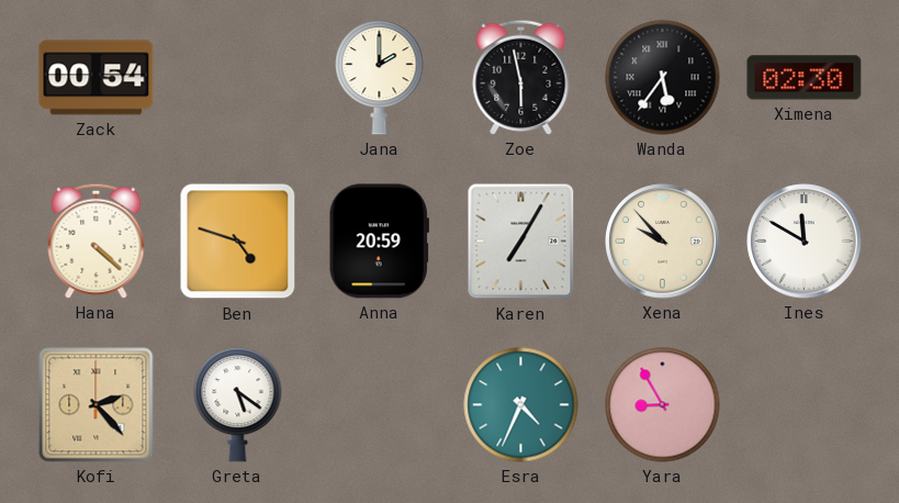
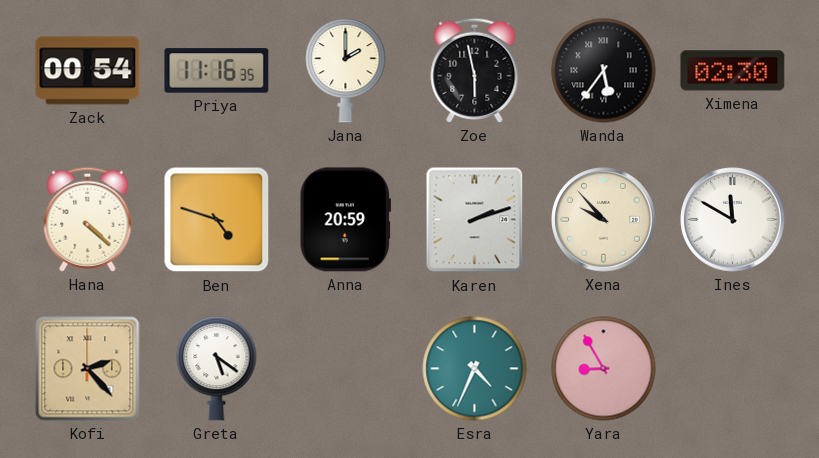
Priya: none -> 11:16
Karen: 7:05 -> 2:12
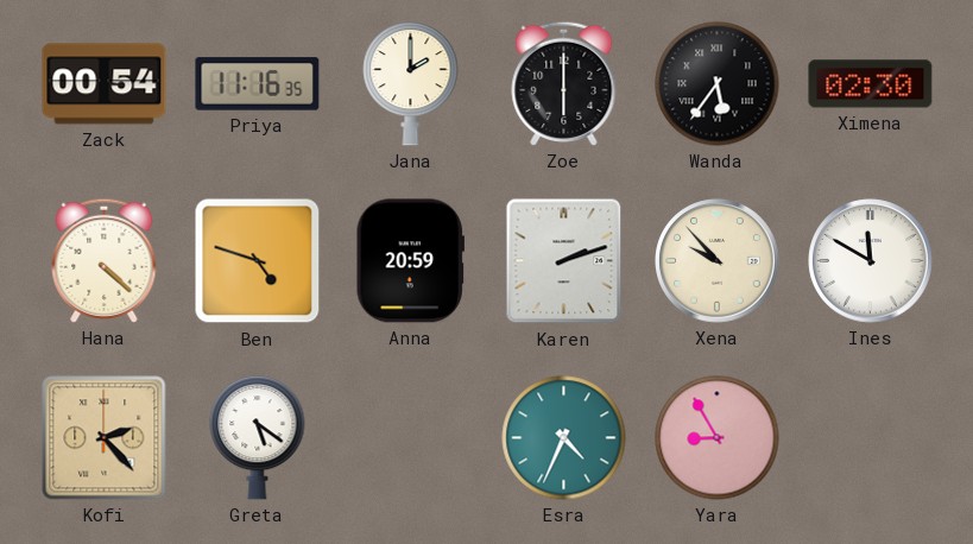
Zoe: 5:58 -> 6:00
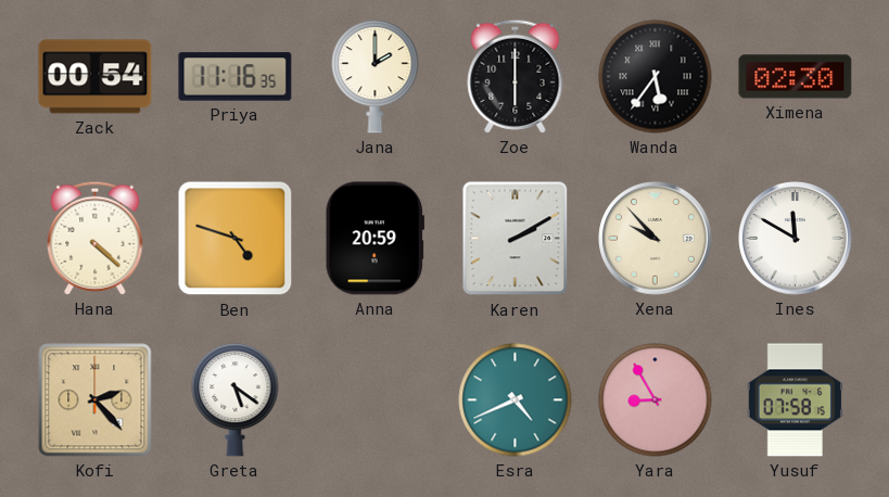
Karen: 2:12 -> 2:10
Esra: 4:34 -> 4:41
Yusuf: none -> 07:58
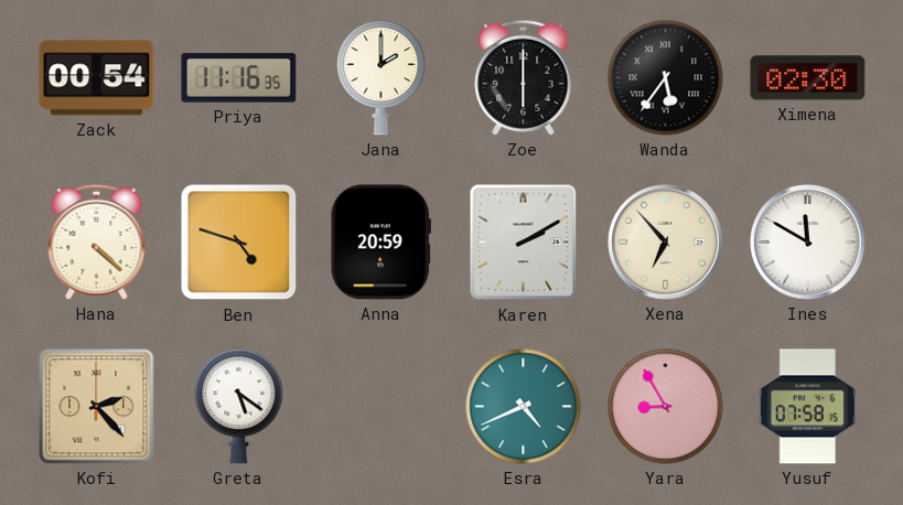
Xena: 9:53 -> 6:53
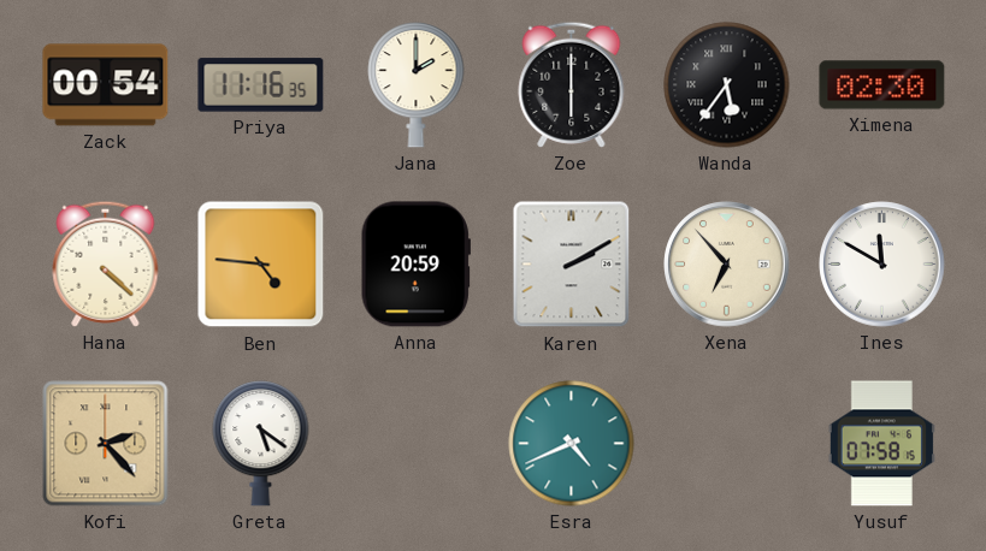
Ben: 4:48 -> 4:46
Yara: 8:55 -> none
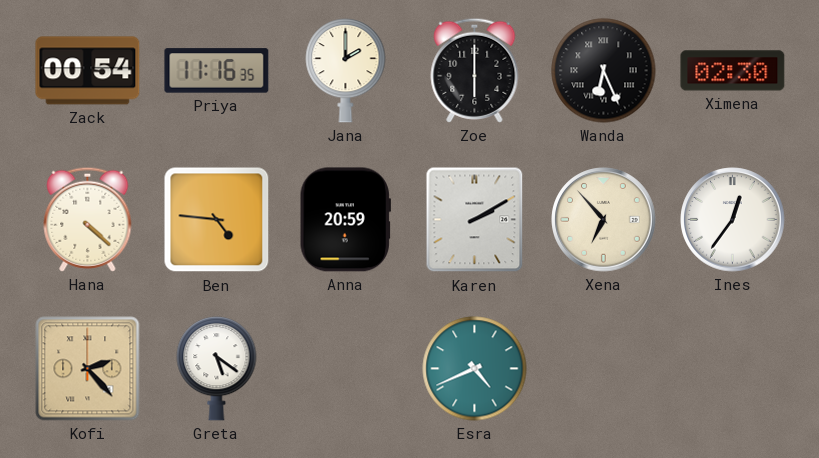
Wanda: 5:36 -> 6:26
Ines: 11:50 -> 12:36
Yusuf: 07:58 -> none
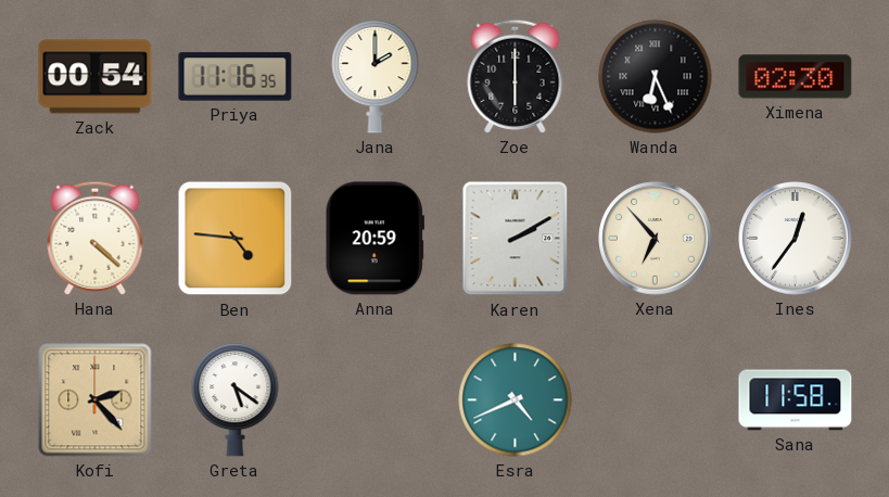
Sana: none -> 11:58
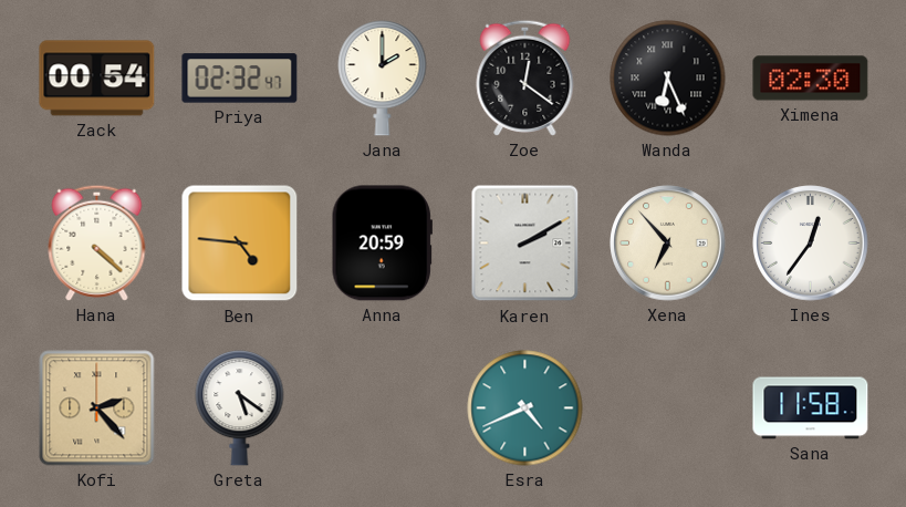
Priya: 11:16 -> 02:32
Zoe: 6:00 -> 12:21
